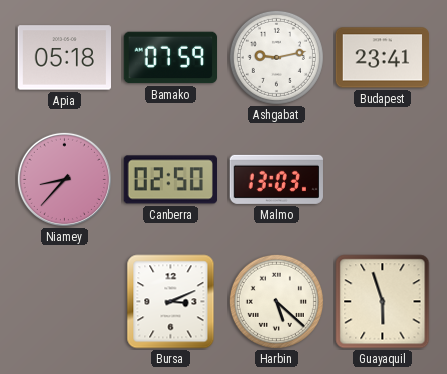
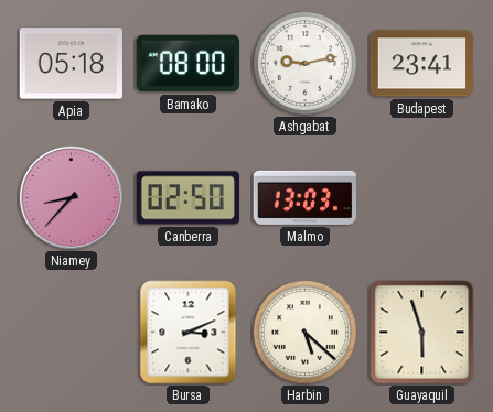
Bamako: 07:59 -> 08:00
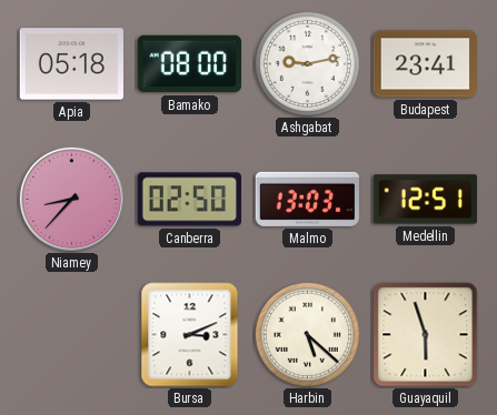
Medellin: none -> 12:51
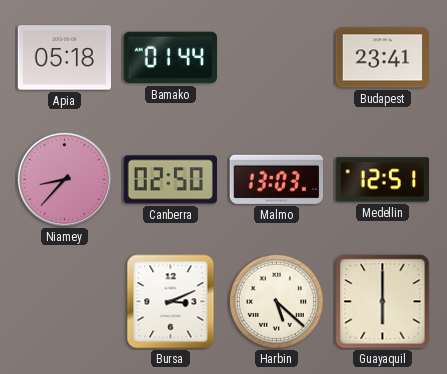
Bamako: 08:00 -> 01:44
Ashgabat: 9:13 -> none
Guayaquil: 5:57 -> 6:00
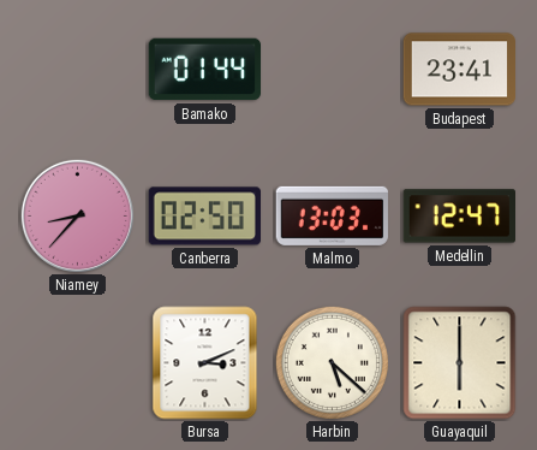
Apia: 05:18 -> none
Medellin: 12:51 -> 12:47
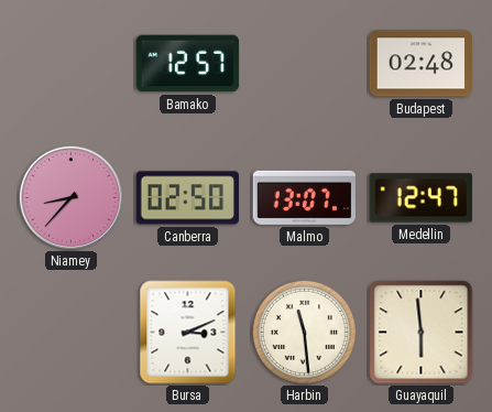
Bamako: 01:44 -> 12:57
Budapest: 23:41 -> 02:48
Malmo: 13:03 -> 13:07
Harbin: 5:22 -> 11:29
Guayaquil: 6:00 -> 5:59
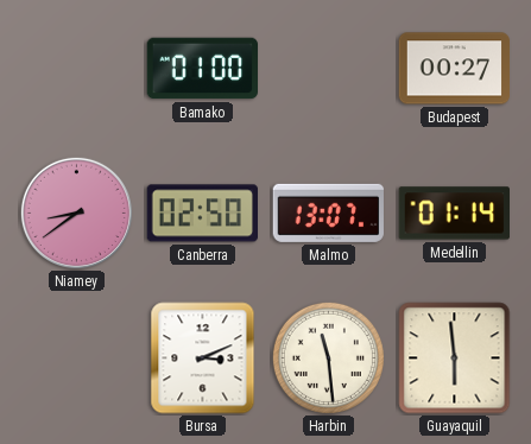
Bamako: 12:57 -> 01:00
Budapest: 02:48 -> 00:27
Niamey: 8:37 -> 8:39
Medellin: 12:47 -> 01:14
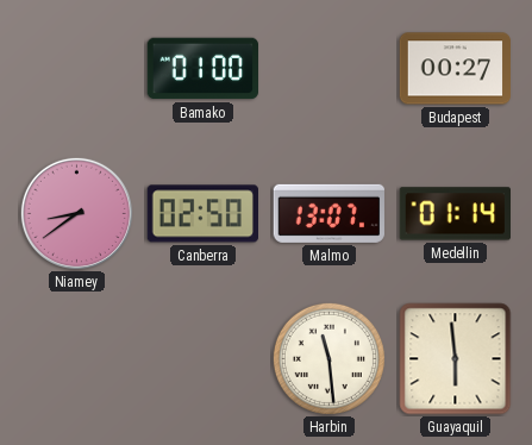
Bursa: 3:11 -> none
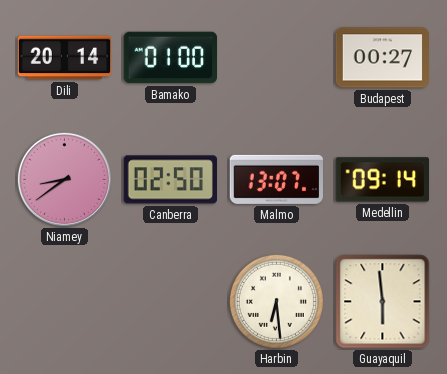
Dili: none -> 20:14
Medellin: 01:14 -> 09:14
Harbin: 11:29 -> 6:29
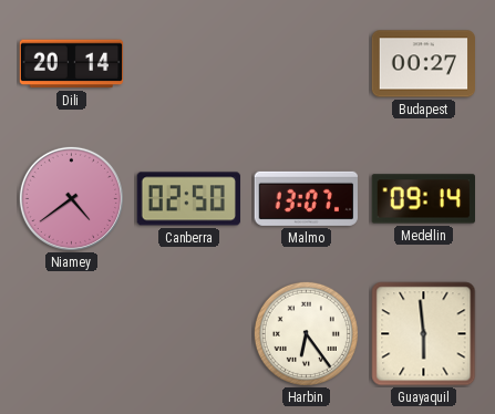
Bamako: 01:00 -> none
Niamey: 8:39 -> 4:39
Harbin: 6:29 -> 6:24
